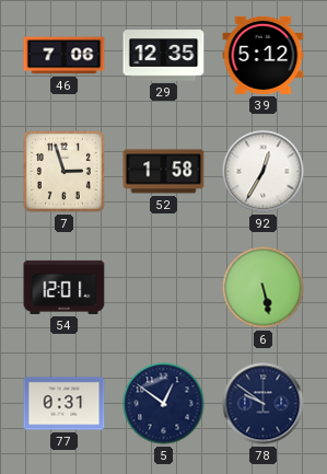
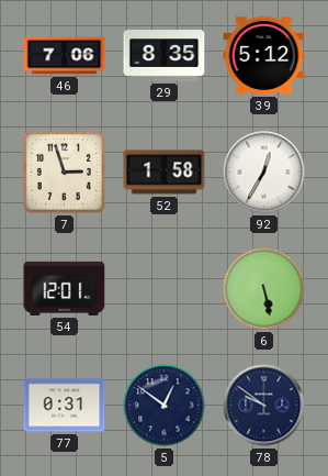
29: 12:35 -> 8:35
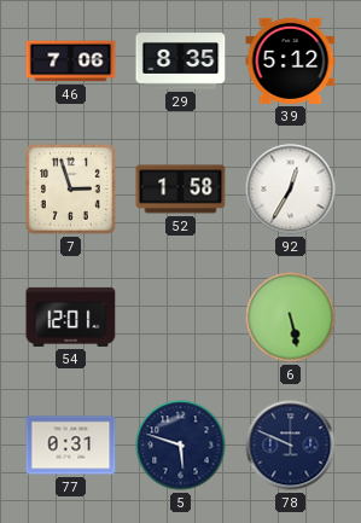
5: 12:51 -> 5:48
78: 9:51 -> 9:49
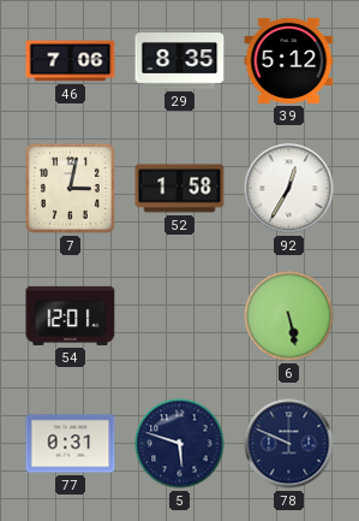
7: 2:57 -> 3:02
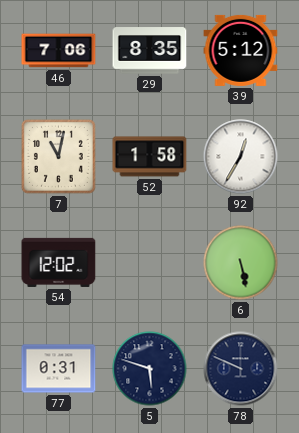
7: 3:02 -> 11:02
54: 12:01 -> 12:02
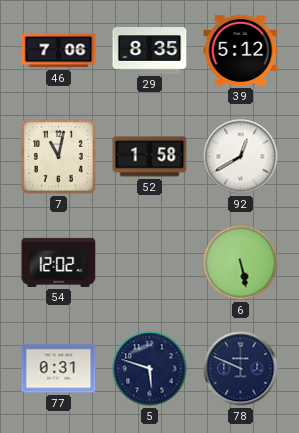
92: 12:35 -> 12:40
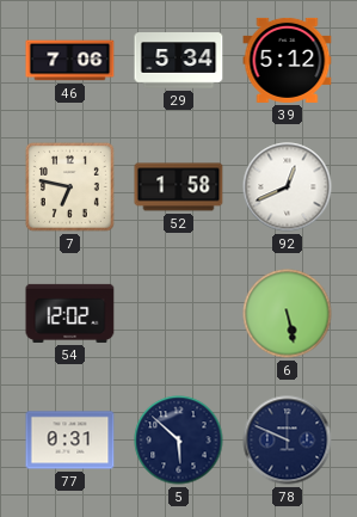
29: 8:35 -> 5:34
7: 11:02 -> 6:47
92: 12:40 -> 12:41
5: 5:48 -> 5:52
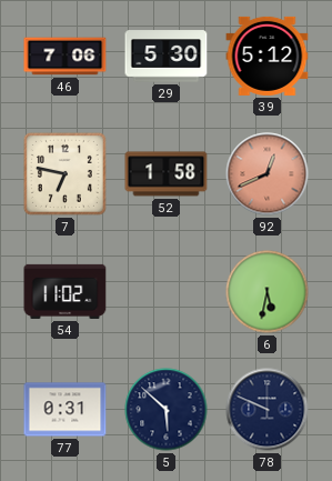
29: 5:34 -> 5:30
92 dial: white -> salmon
54: 12:02 -> 11:02
6: 5:28 -> 5:32
